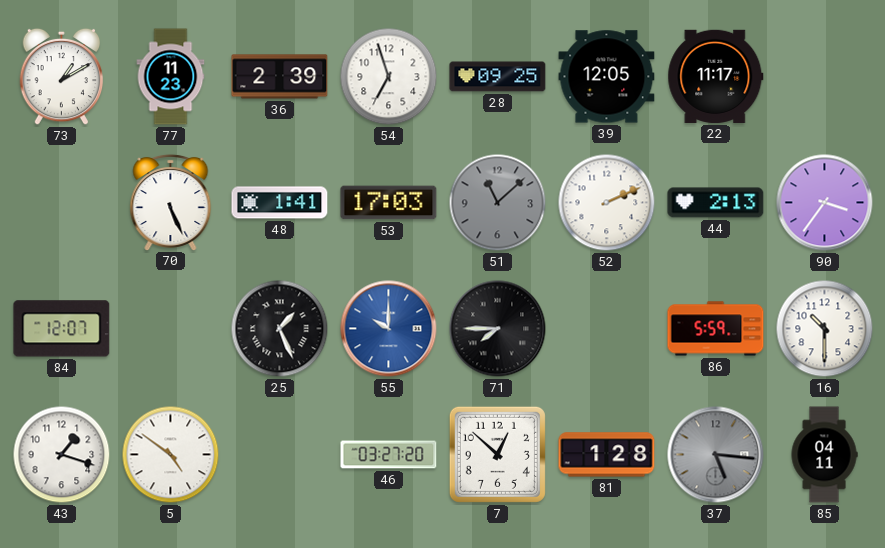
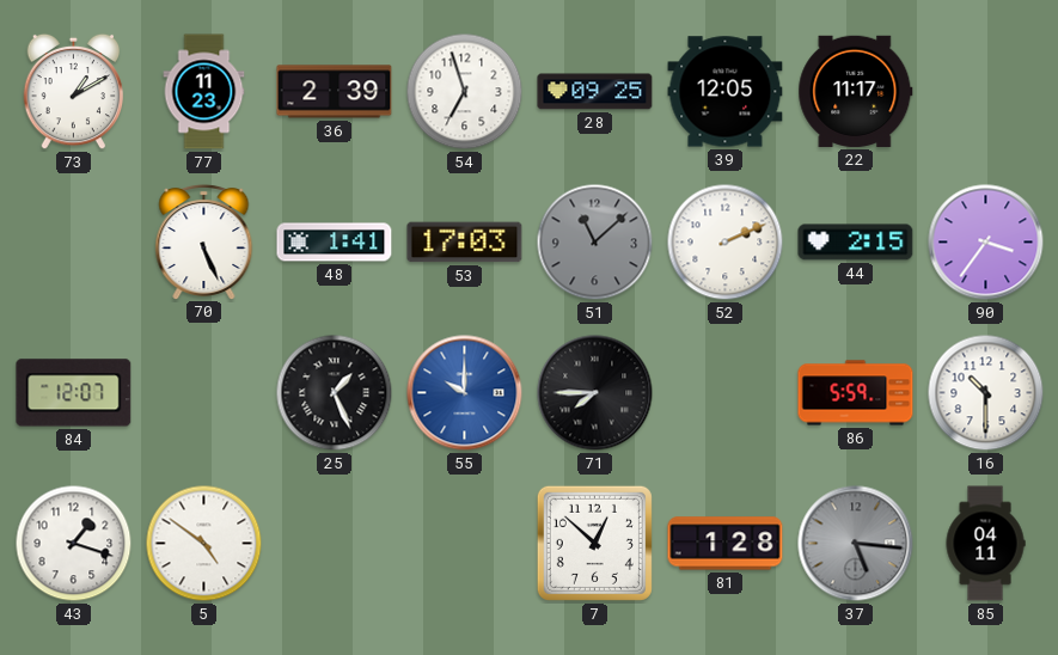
44: 2:13 -> 2:15
46: 03:27 -> none
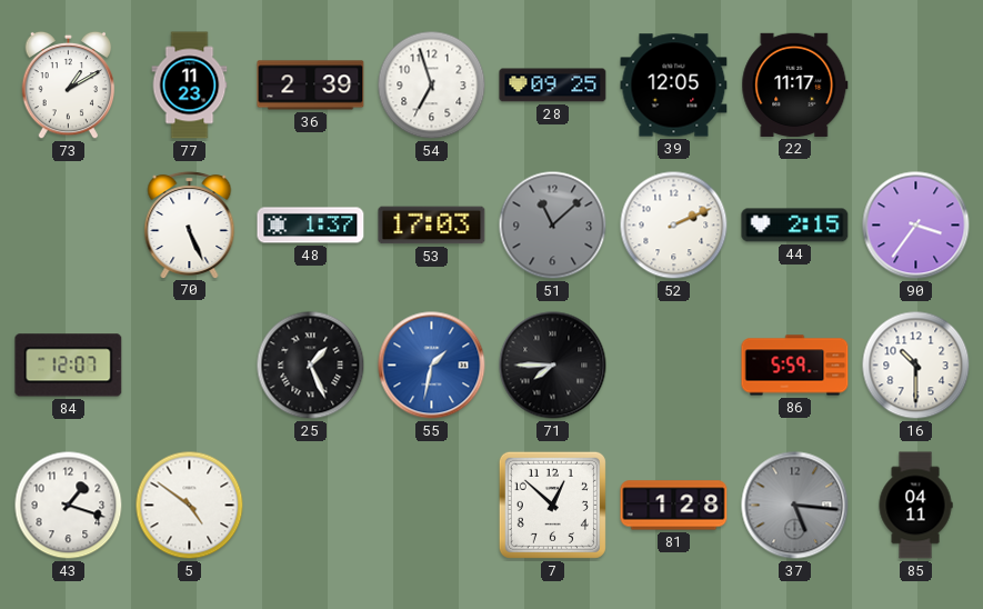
48: 1:41 -> 1:37
55: 10:00 -> 1:32
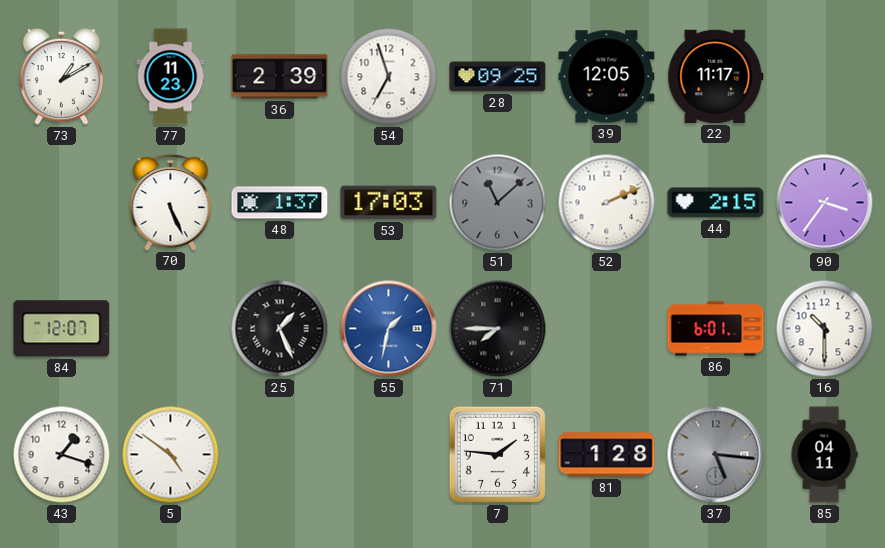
86: 5:59 -> 6:01
7: 12:52 -> 1:46
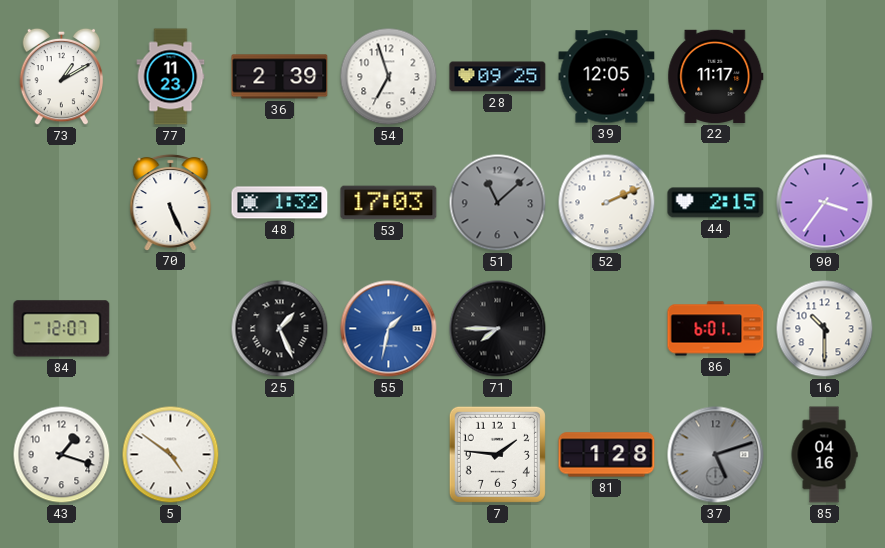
48: 1:37 -> 1:32
37: 5:16 -> 5:12
85: 04:11 -> 04:16
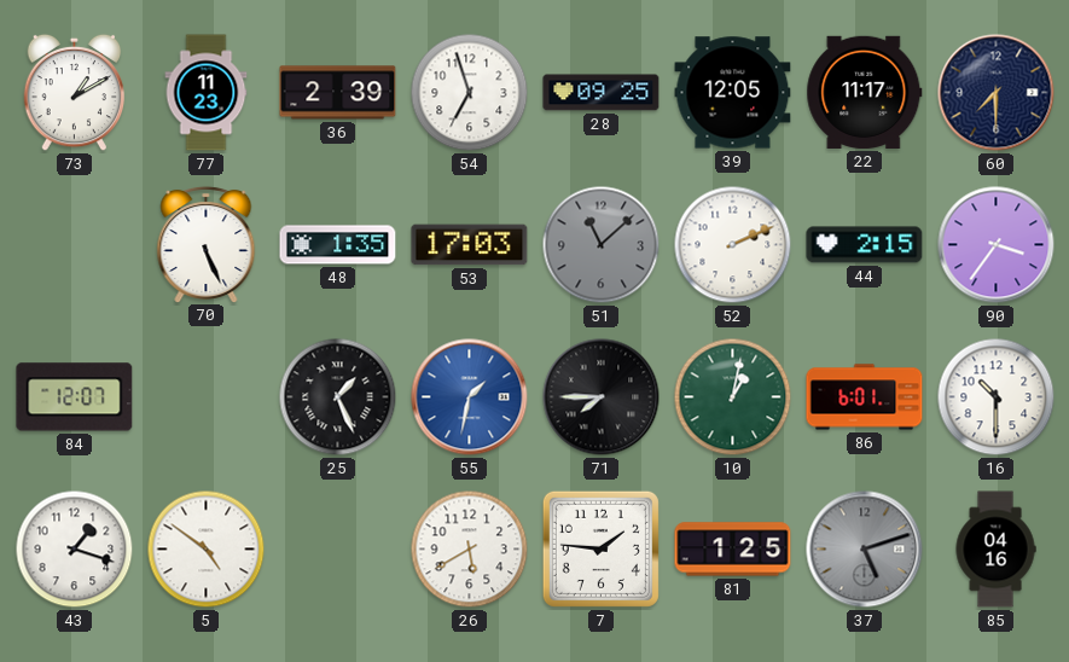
60: none -> 7:30
48: 1:32 -> 1:35
10: none -> 1:02
26: none -> 5:40
81: 1:28 -> 1:25
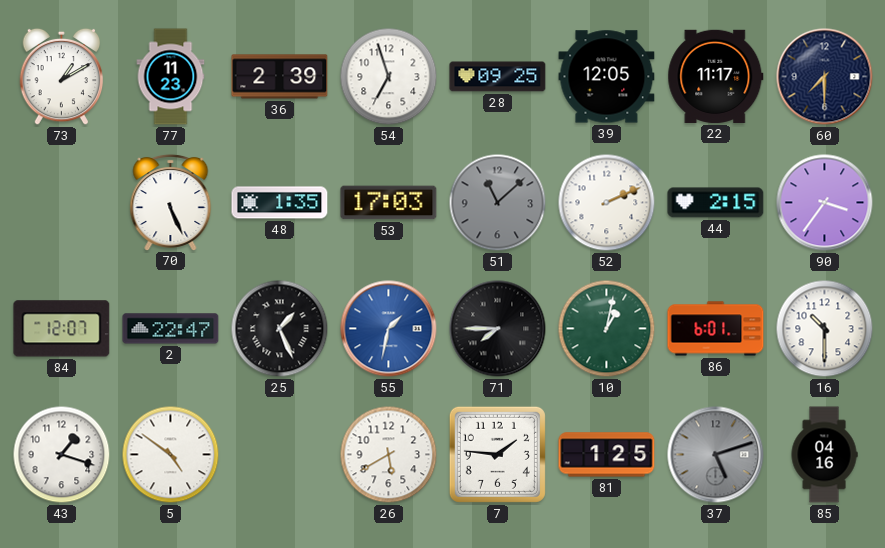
2: none -> 22:47
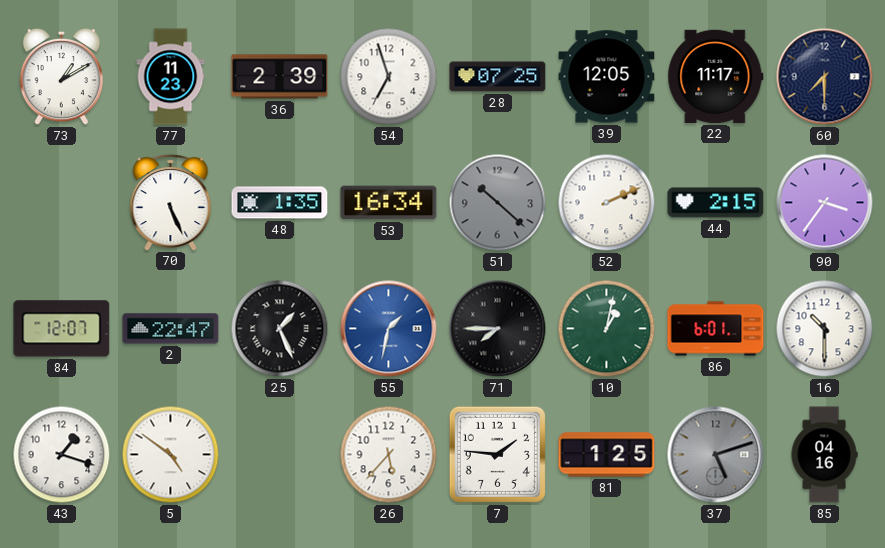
28: 09:25 -> 07:25
53: 17:03 -> 16:34
51: 11:08 -> 10:22
26: 5:40 -> 5:37
